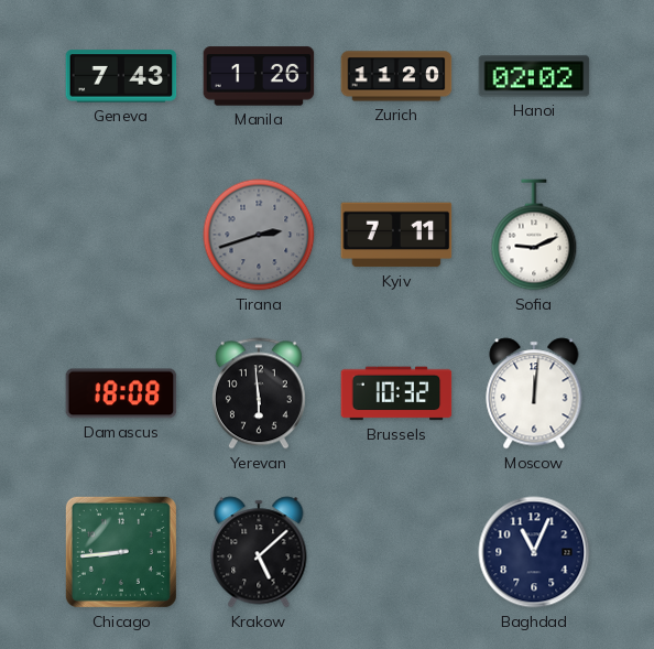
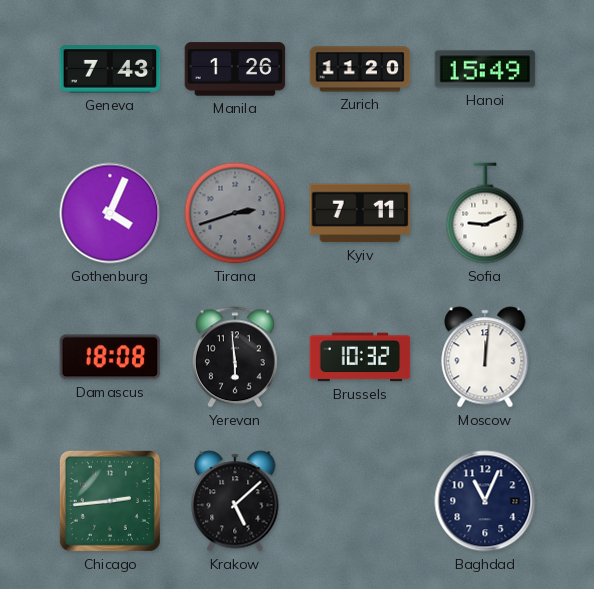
Hanoi: 02:02 -> 15:49
Gothenburg: none -> 4:04
Chicago: 8:44 -> 2:44
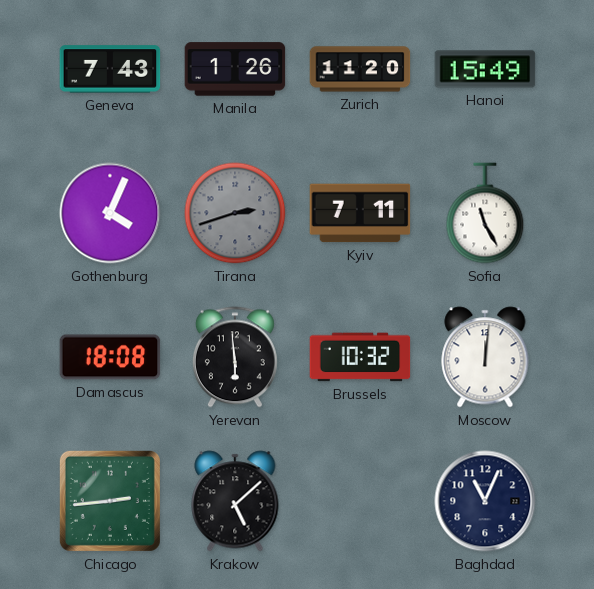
Sofia: 9:11 -> 11:25
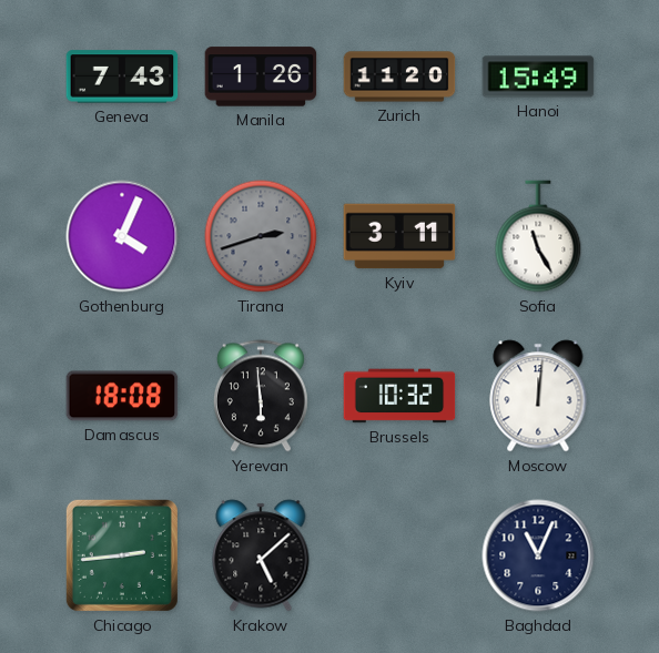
Kyiv: 7:11 -> 3:11
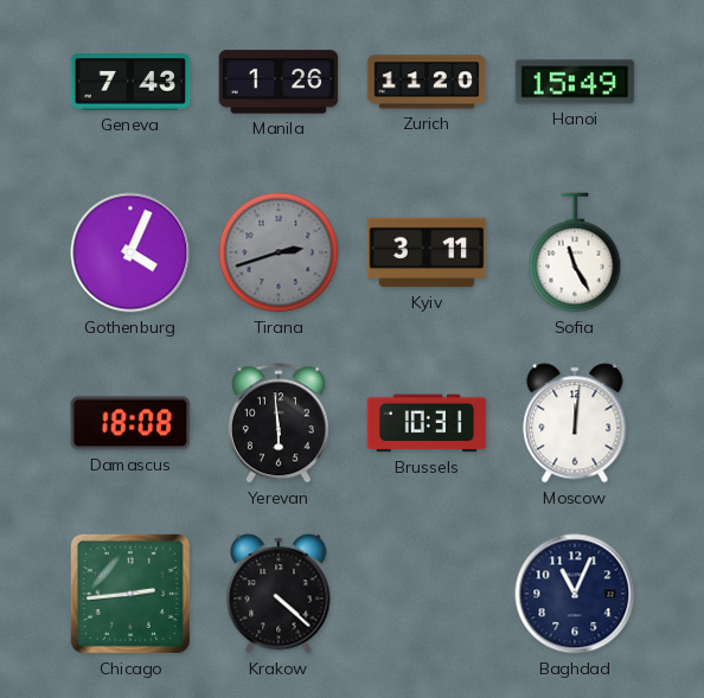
Brussels: 10:32 -> 10:31
Krakow: 5:08 -> 4:22
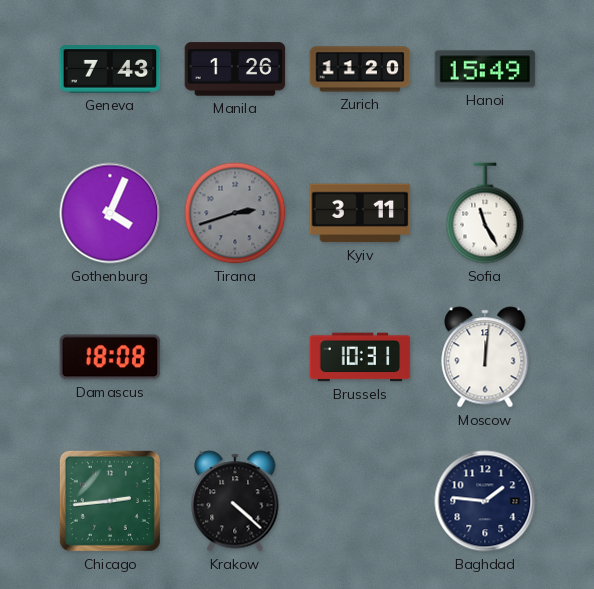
Yerevan: 5:59 -> none
Baghdad: 11:04 -> 1:46
